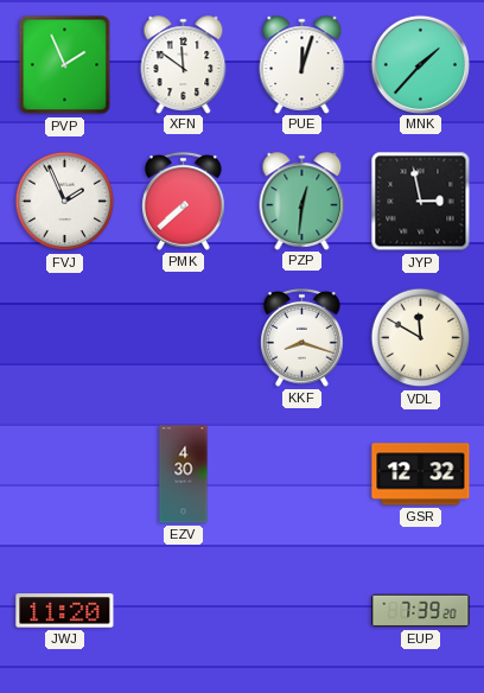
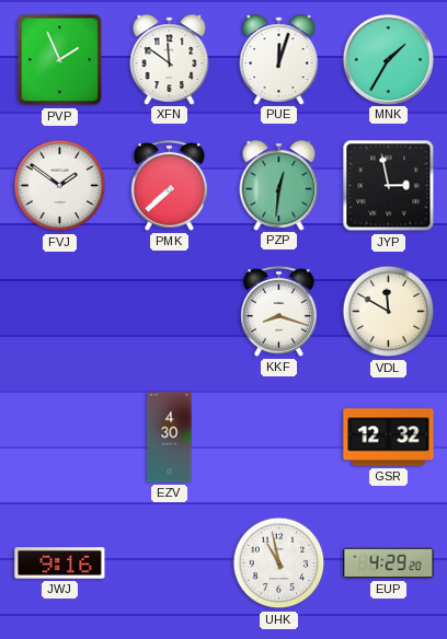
MNK: 1:37 -> 1:35
FVJ: 1:56 -> 1:51
JWJ: 11:20 -> 9:16
UHK: none -> 10:58
EUP: 7:39 -> 4:29
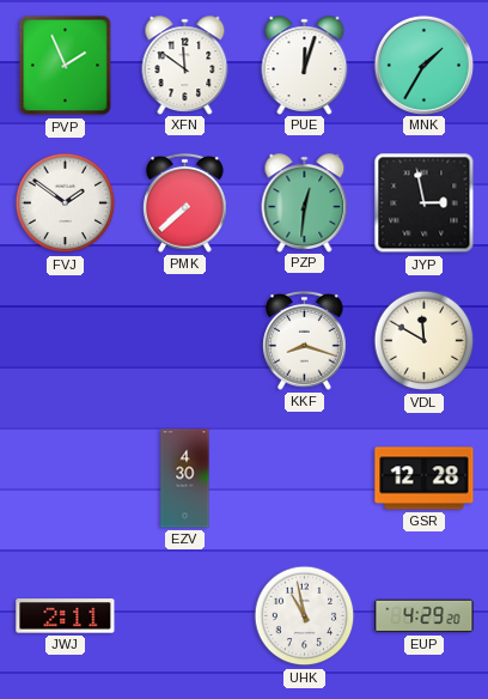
GSR: 12:32 -> 12:28
JWJ: 9:16 -> 2:11
